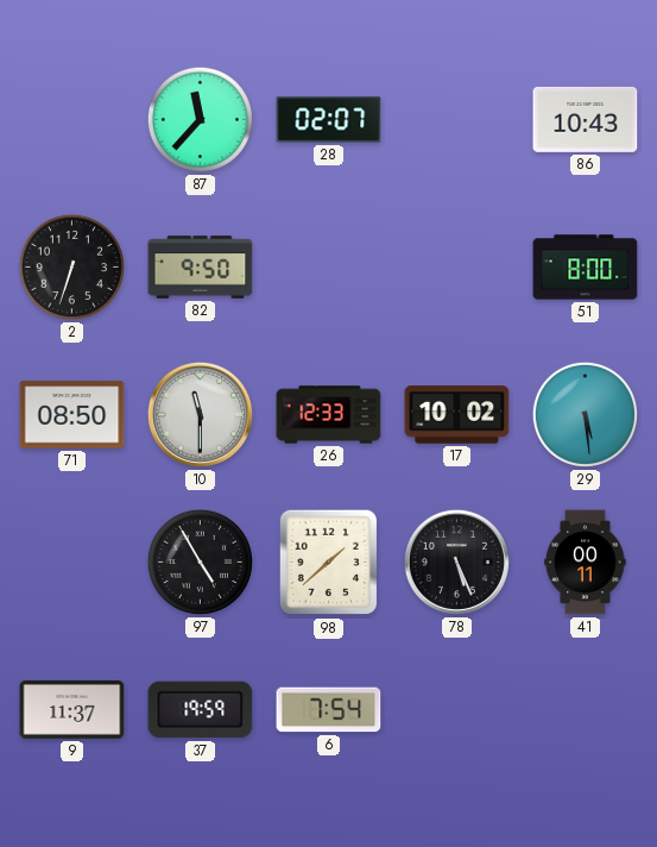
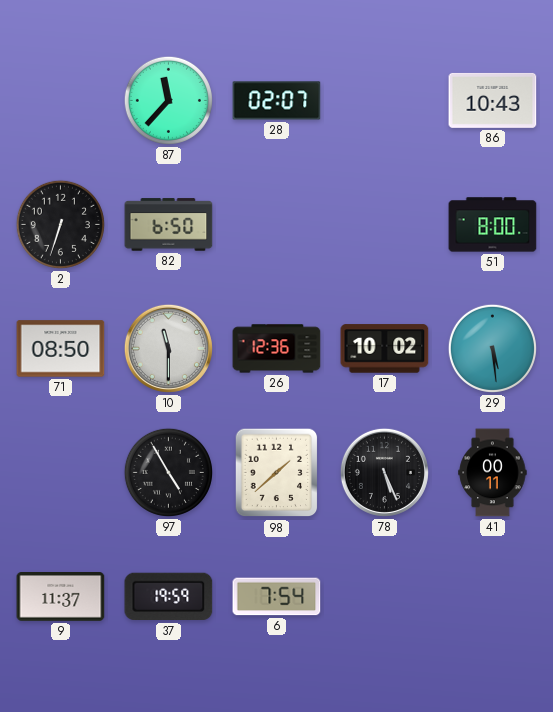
82: 9:50 -> 6:50
26: 12:33 -> 12:36
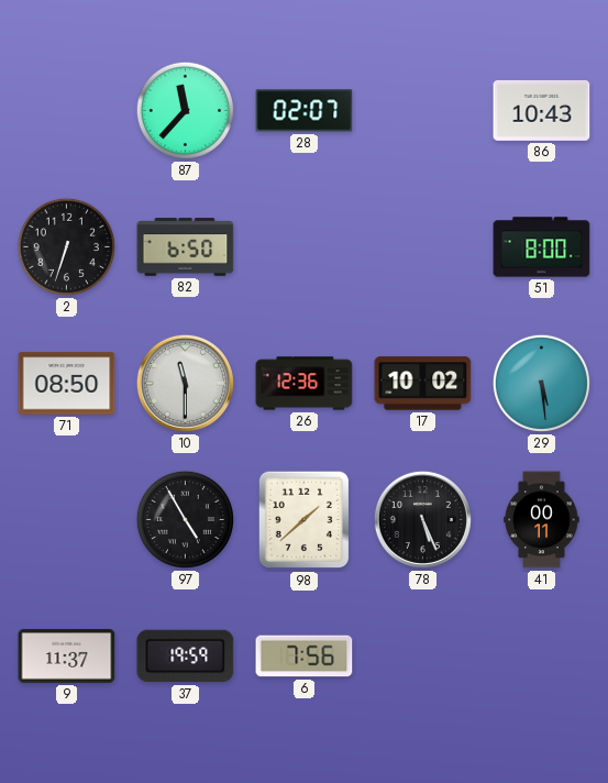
6: 7:54 -> 7:56
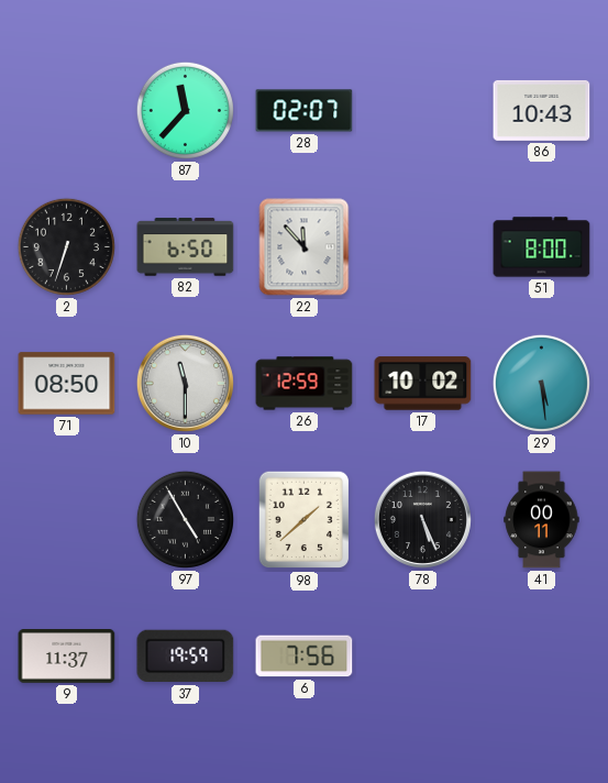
22: none -> 11:53
26: 12:36 -> 12:59
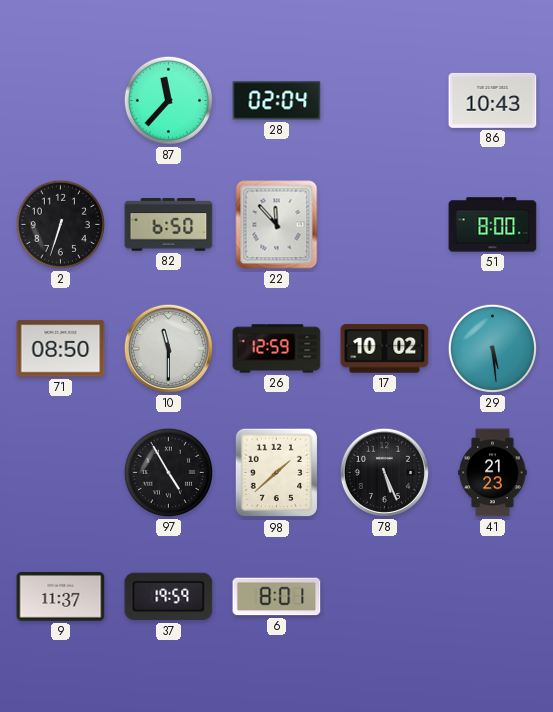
28: 02:07 -> 02:04
41: 00:11 -> 21:23
6: 7:56 -> 8:01
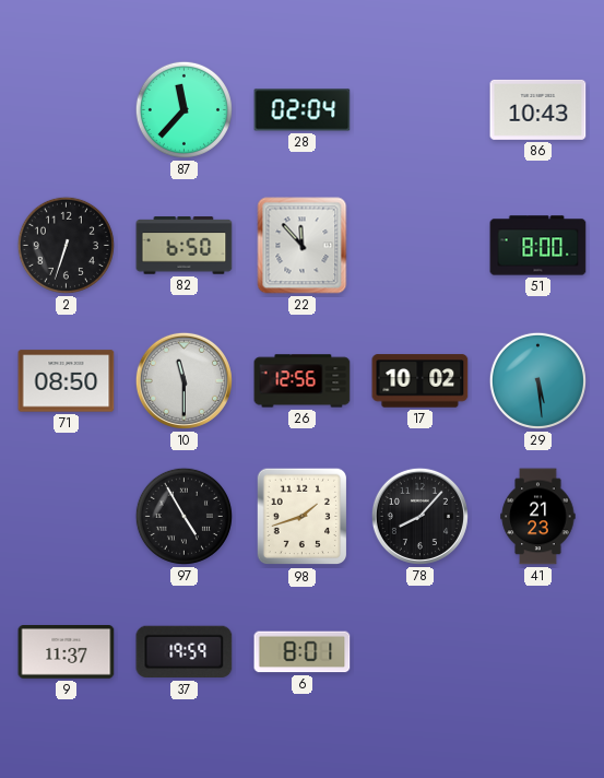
26: 12:59 -> 12:56
98: 1:38 -> 1:42
78: 5:26 -> 8:07
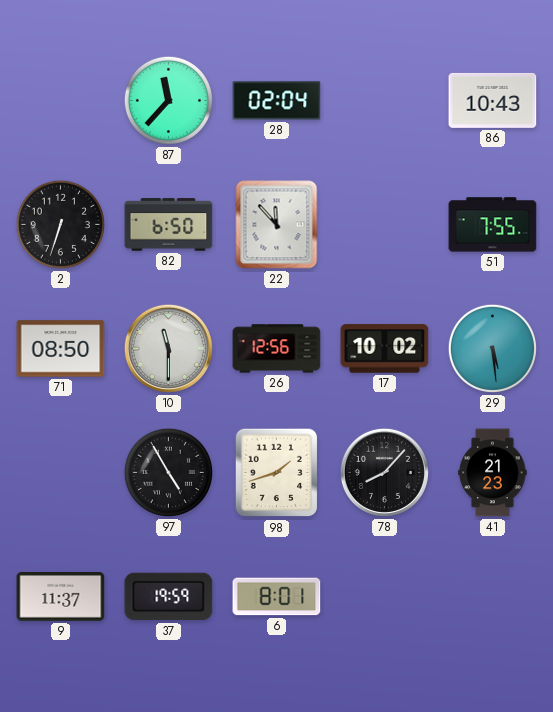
51: 8:00 -> 7:55
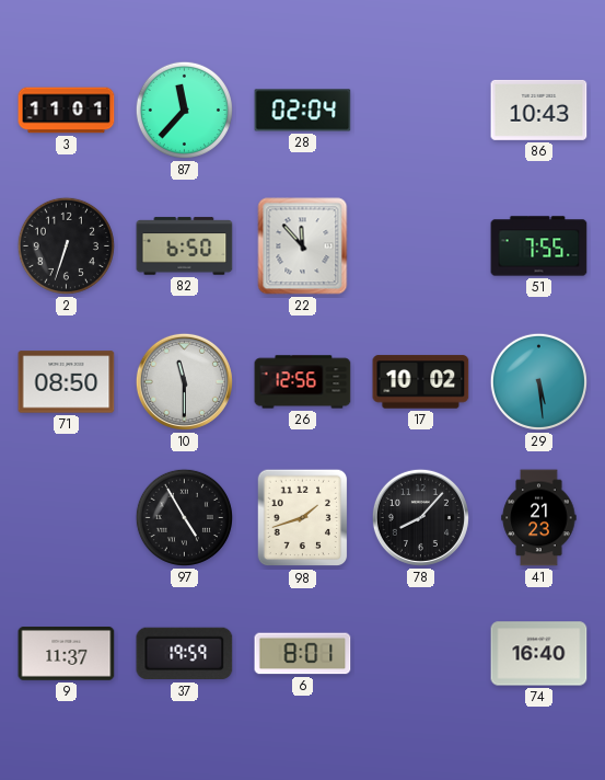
3: none -> 11:01
74: none -> 16:40
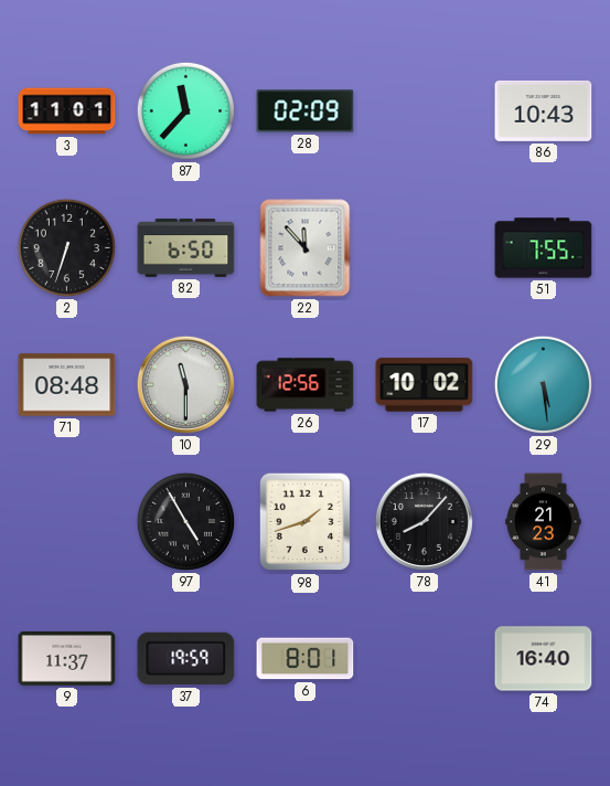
28: 02:04 -> 02:09
71: 08:50 -> 08:48
